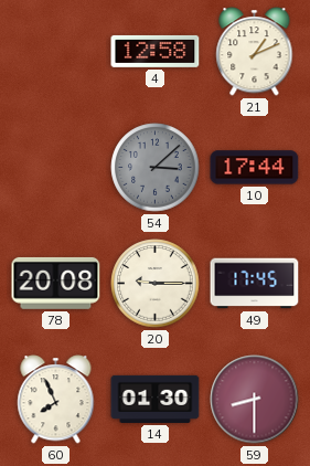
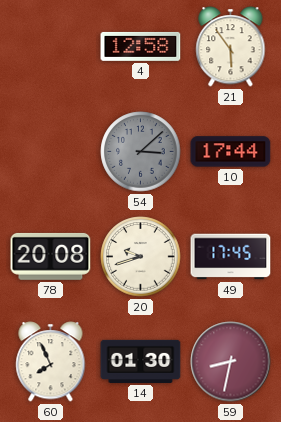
21: 1:11 -> 5:54
20: 9:15 -> 9:42
59: 8:30 -> 8:32
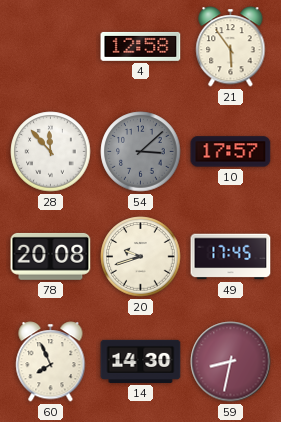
28: none -> 11:53
10: 17:44 -> 17:57
14: 01:30 -> 14:30
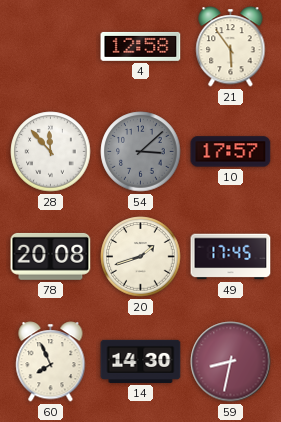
20: 9:42 -> 1:42
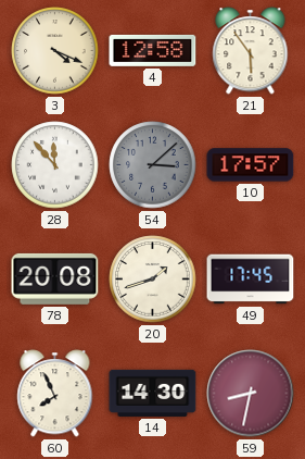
3: none -> 4:19
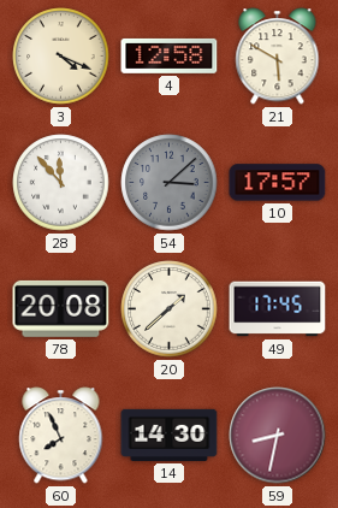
21: 5:54 -> 5:50
20: 1:42 -> 1:38
